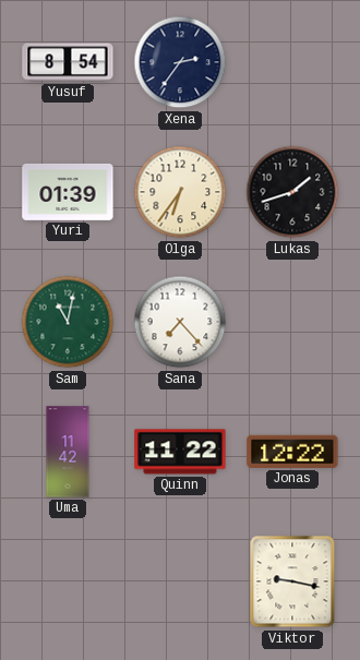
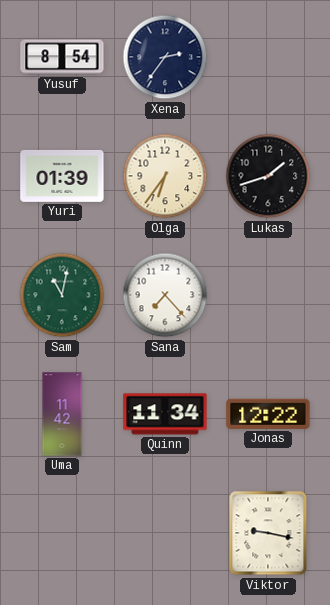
Quinn: 11:22 -> 11:34
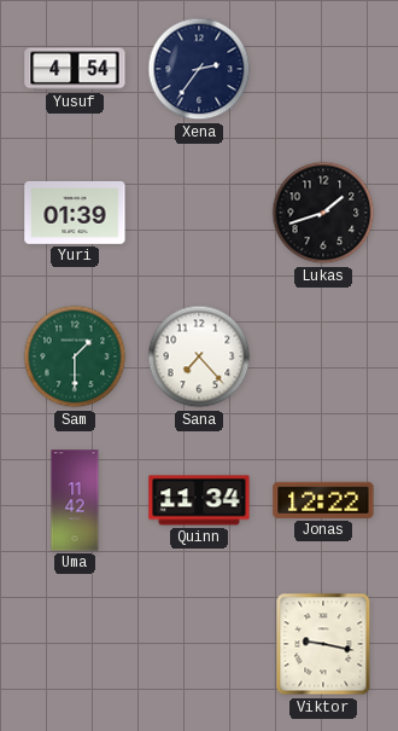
Yusuf: 8:54 -> 4:54
Olga: 6:36 -> none
Sam: 11:02 -> 1:30
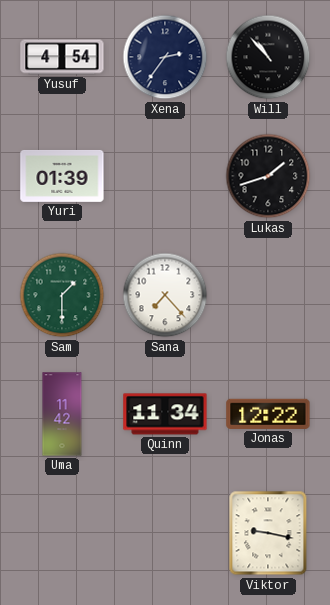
Will: none -> 10:53
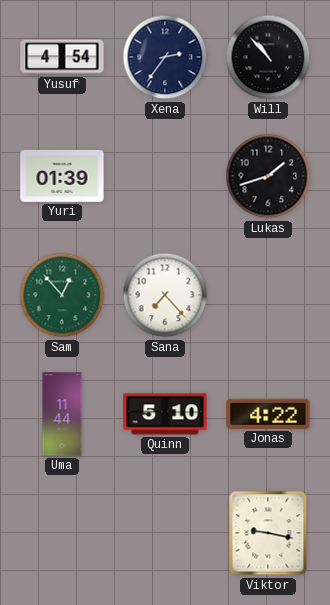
Sam: 1:30 -> 12:53
Uma: 11:42 -> 11:44
Quinn: 11:34 -> 5:10
Jonas: 12:22 -> 4:22
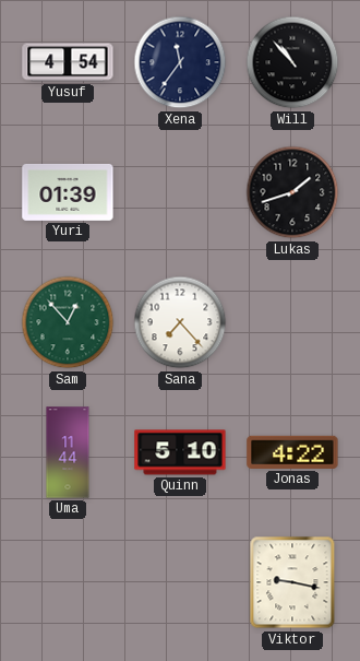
Xena: 2:36 -> 11:36
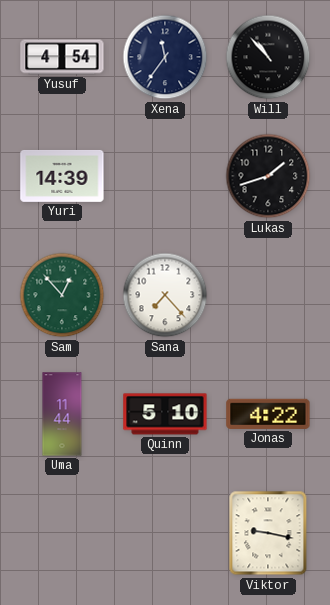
Yuri: 01:39 -> 14:39
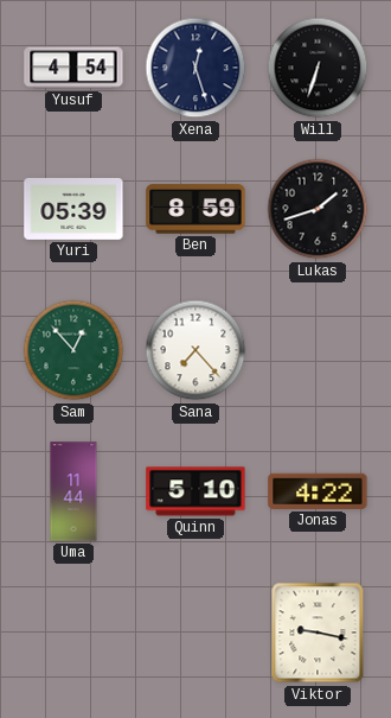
Xena: 11:36 -> 12:27
Will: 10:53 -> 6:33
Yuri: 14:39 -> 05:39
Ben: none -> 8:59
